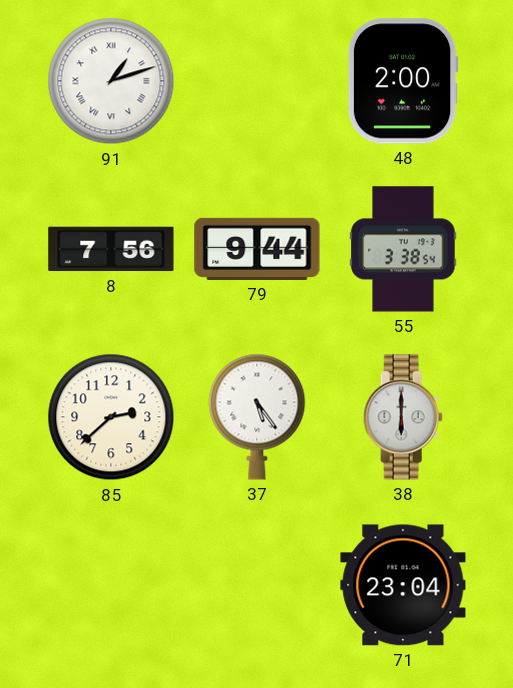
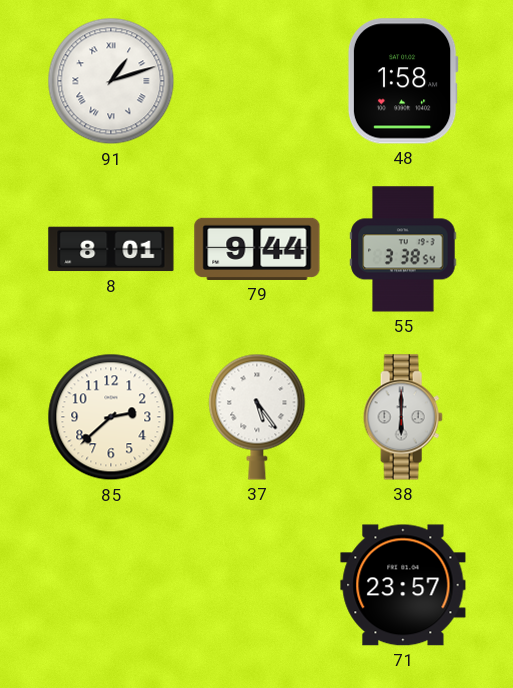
48: 2:00 -> 1:58
8: 7:56 -> 8:01
71: 23:04 -> 23:57
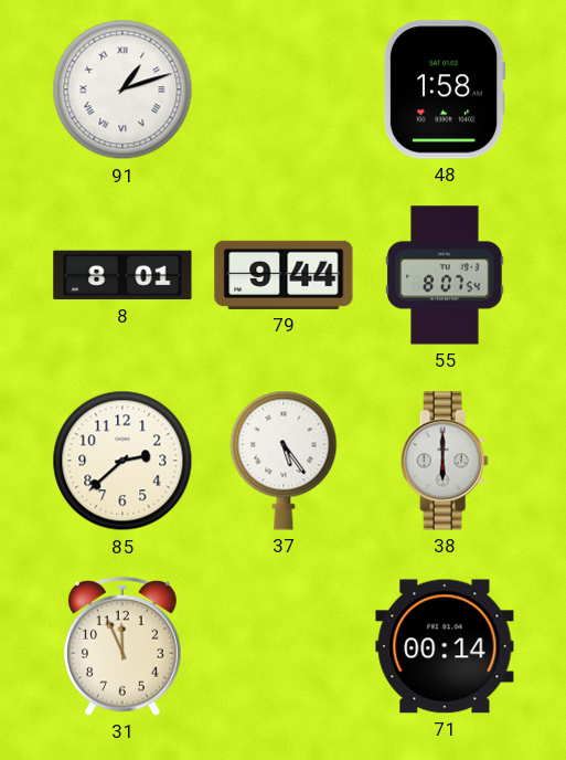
55: 3:38 -> 8:07
31: none -> 11:56
71: 23:57 -> 00:14
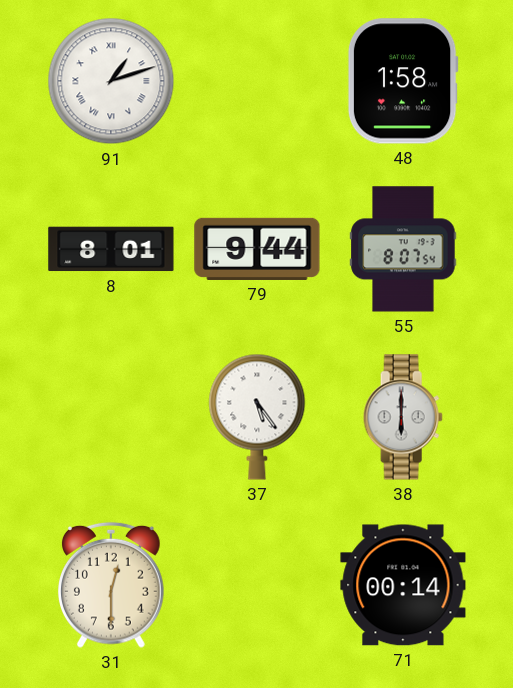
85: 2:38 -> none
31: 11:56 -> 12:30
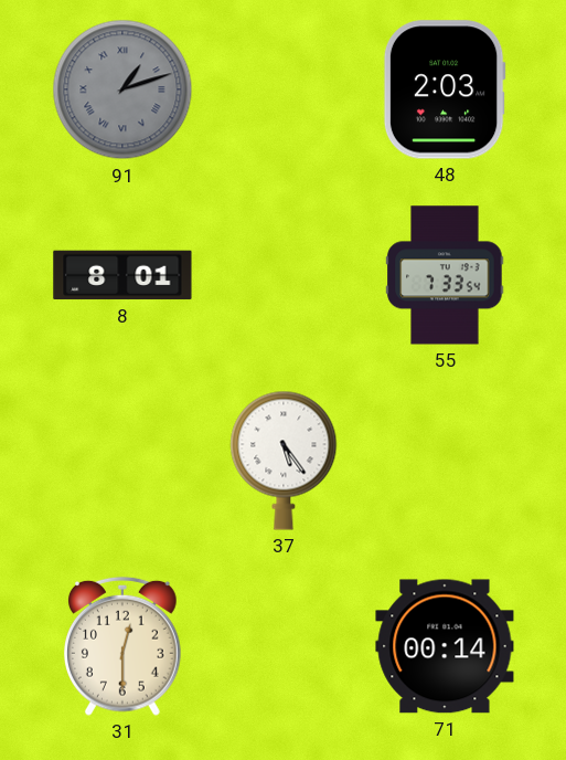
91 dial: white -> grey
48: 1:58 -> 2:03
79: 9:44 -> none
55: 8:07 -> 7:33
38: 6:00 -> none
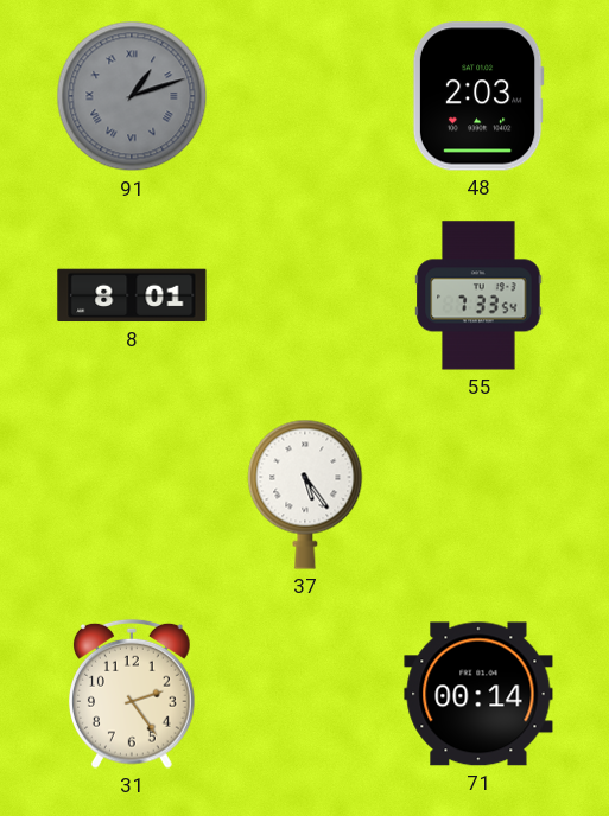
31: 12:30 -> 2:24
